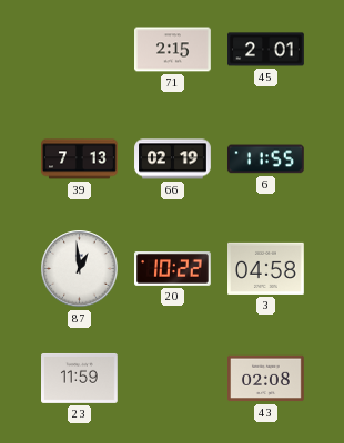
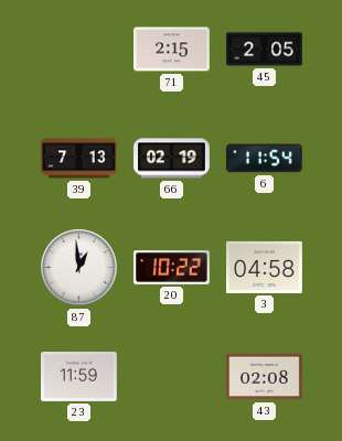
45: 2:01 -> 2:05
6: 11:55 -> 11:54
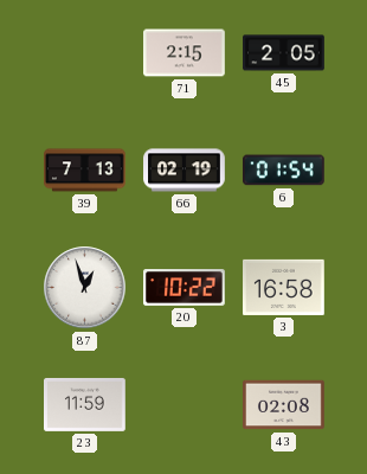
6: 11:54 -> 01:54
87: 12:59 -> 12:57
3: 04:58 -> 16:58
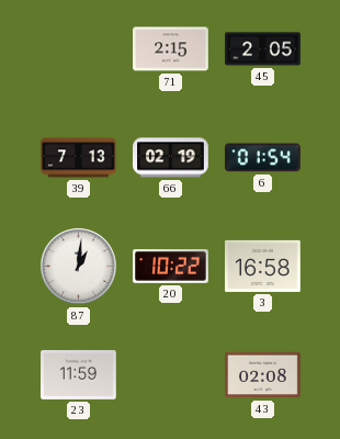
87: 12:57 -> 1:01
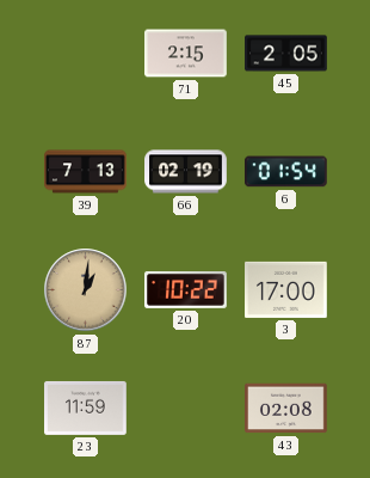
87 dial: white -> champagne
3: 16:58 -> 17:00
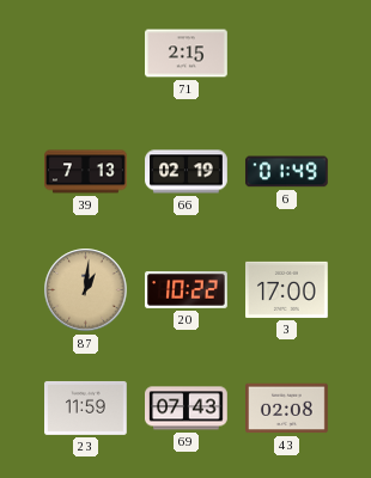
45: 2:05 -> none
6: 01:54 -> 01:49
69: none -> 07:43
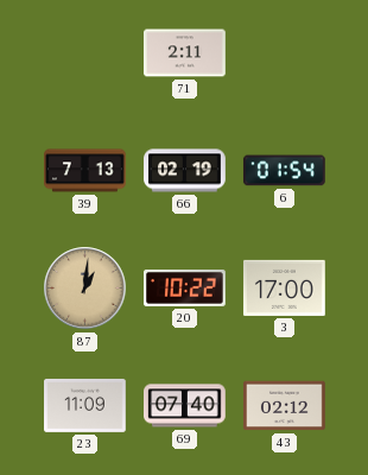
71: 2:15 -> 2:11
6: 01:49 -> 01:54
23: 11:59 -> 11:09
69: 07:43 -> 07:40
43: 02:08 -> 02:12
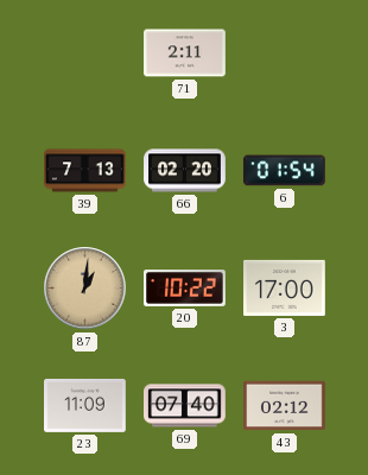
66: 02:19 -> 02:20
